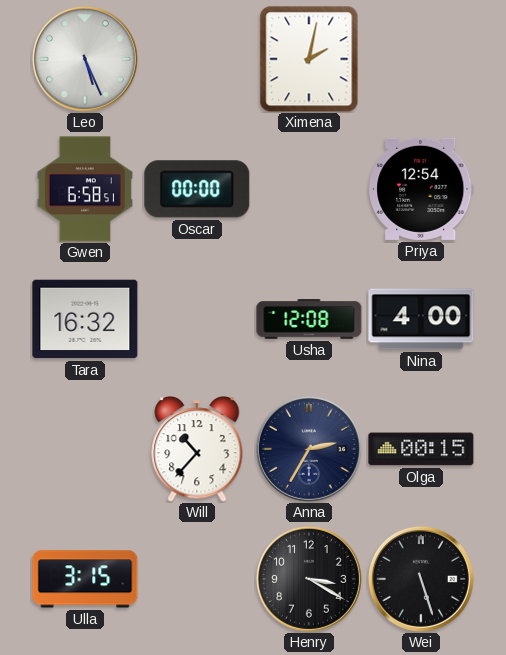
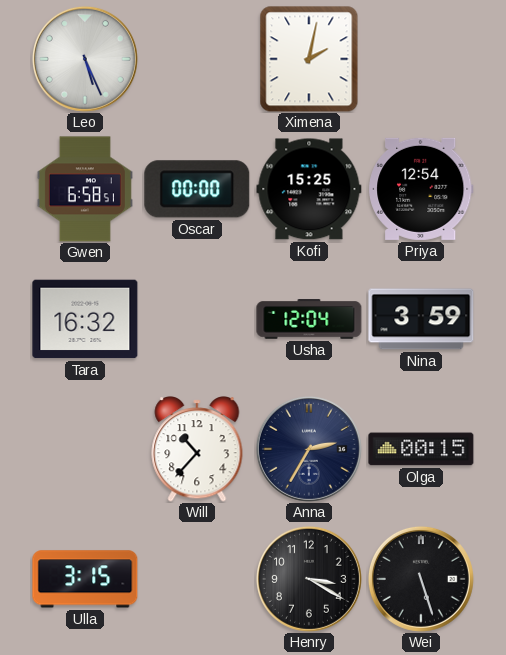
Kofi: none -> 15:25
Usha: 12:08 -> 12:04
Nina: 4:00 -> 3:59
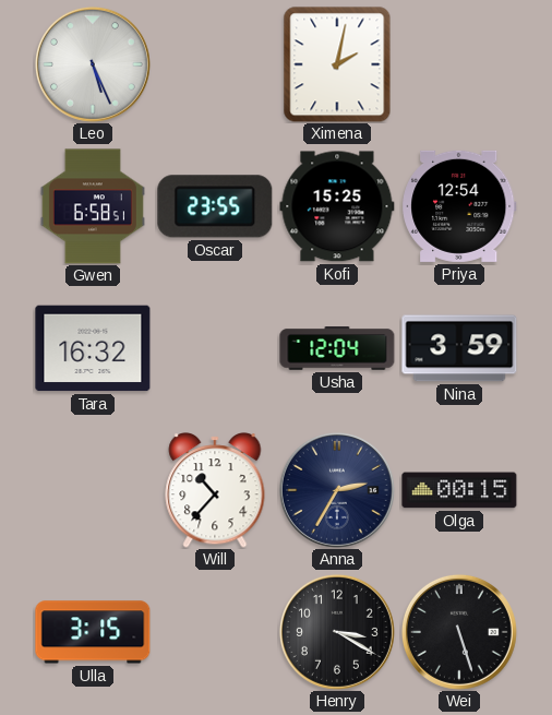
Oscar: 00:00 -> 23:55
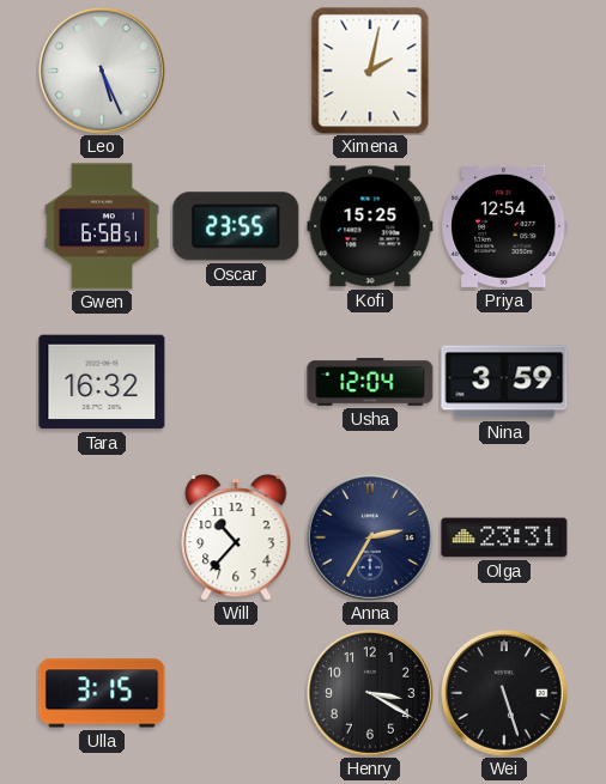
Olga: 00:15 -> 23:31
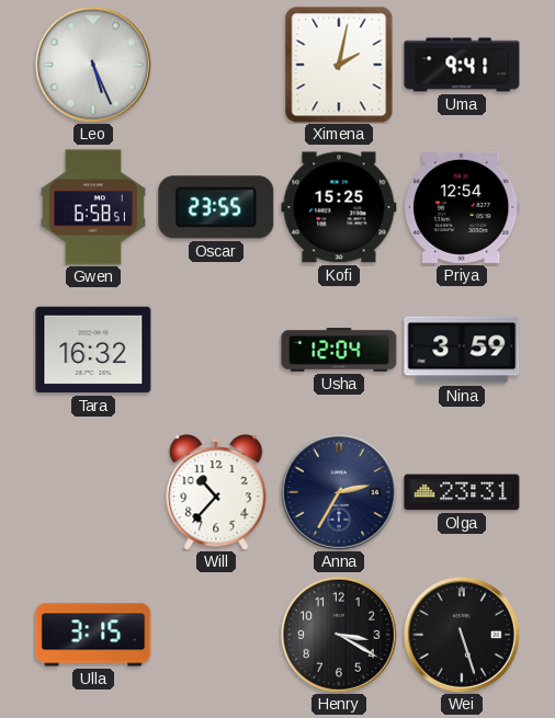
Uma: none -> 9:41
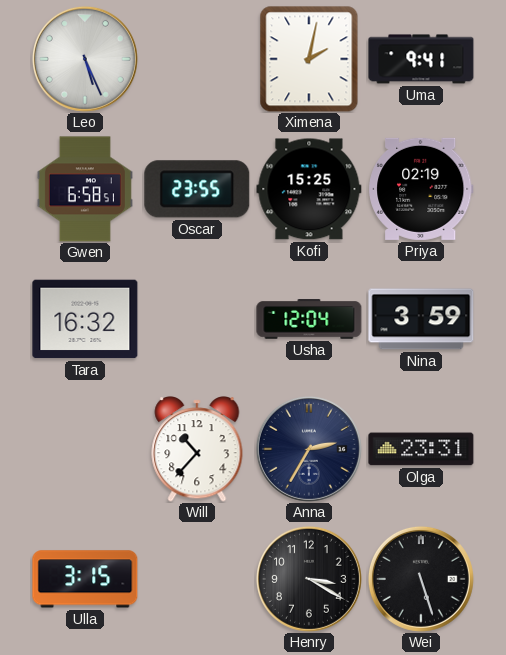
Priya: 12:54 -> 02:19
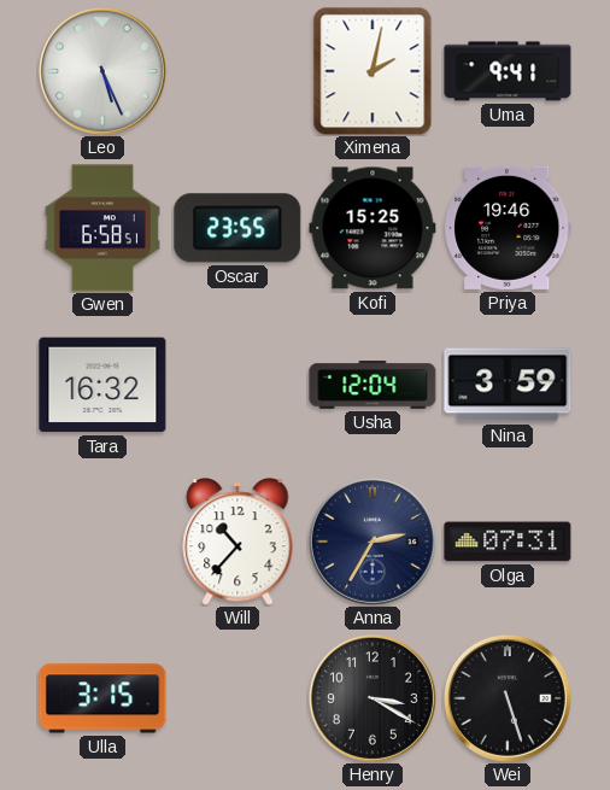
Priya: 02:19 -> 19:46
Olga: 23:31 -> 07:31
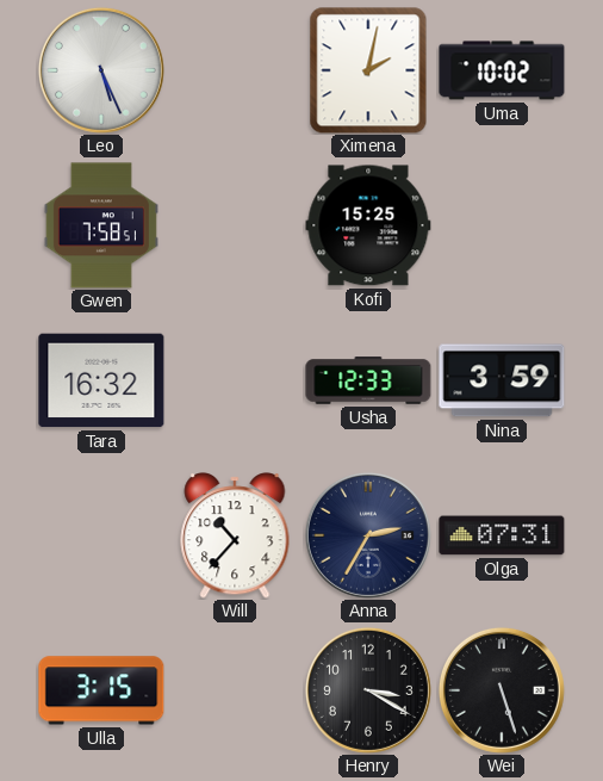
Uma: 9:41 -> 10:02
Gwen: 6:58 -> 7:58
Oscar: 23:55 -> none
Priya: 19:46 -> none
Usha: 12:04 -> 12:33
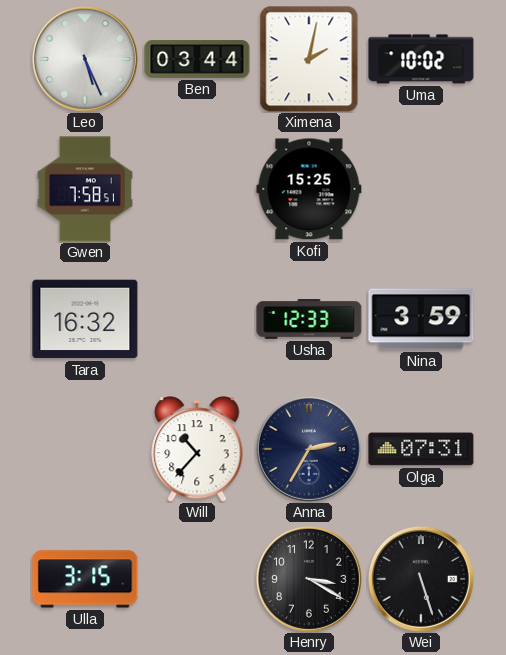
Ben: none -> 03:44
